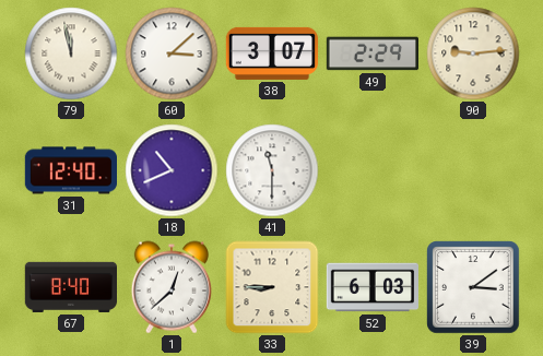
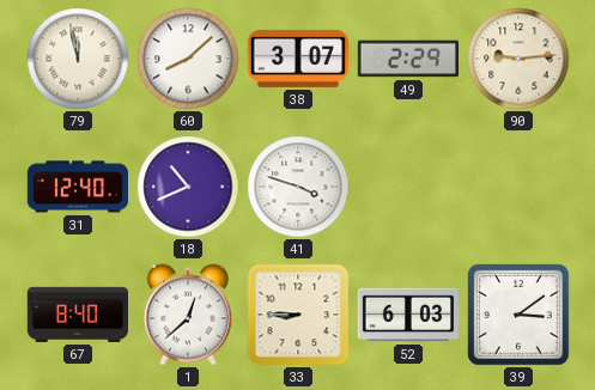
60: 3:08 -> 8:08
41: 11:30 -> 3:48
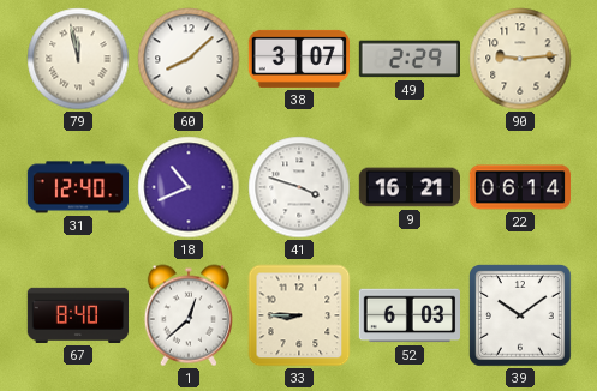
9: none -> 16:21
22: none -> 06:14
39: 3:09 -> 10:09
